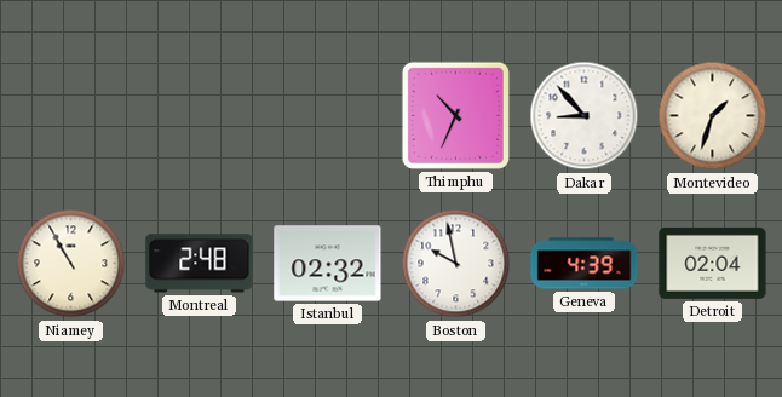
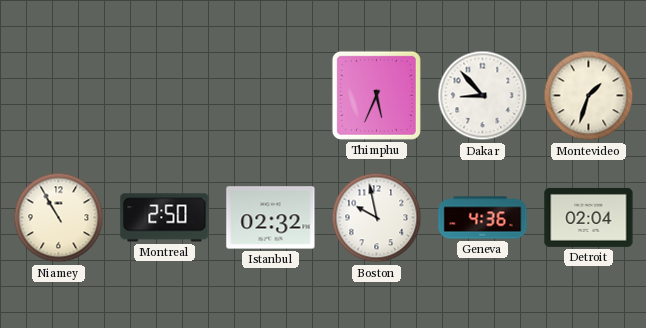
Thimphu: 10:34 -> 5:34
Montreal: 2:48 -> 2:50
Geneva: 4:39 -> 4:36
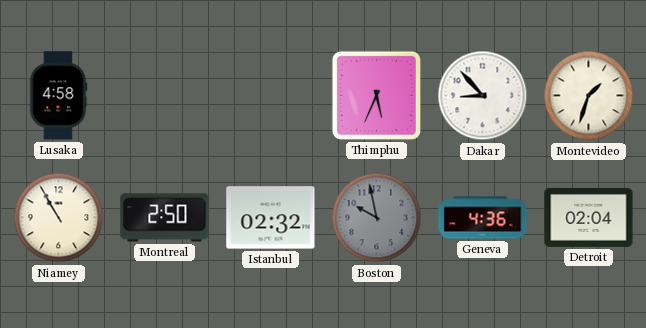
Lusaka: none -> 4:58
Boston dial: white -> grey
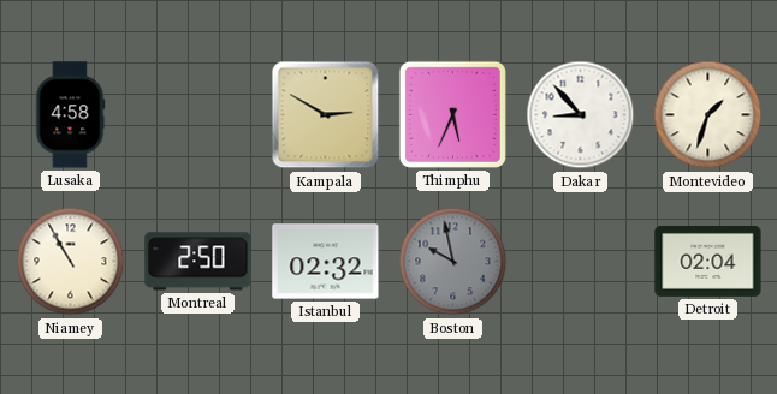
Kampala: none -> 2:50
Geneva: 4:36 -> none
